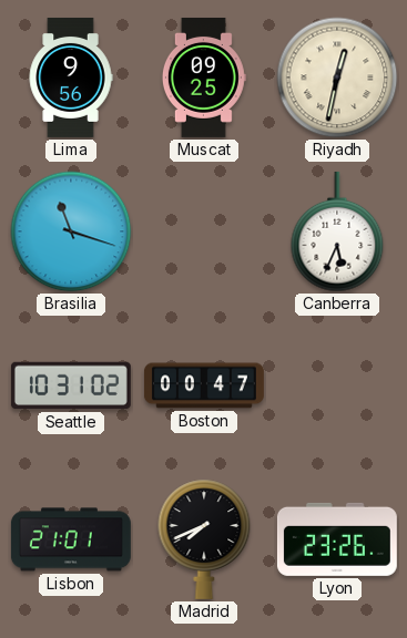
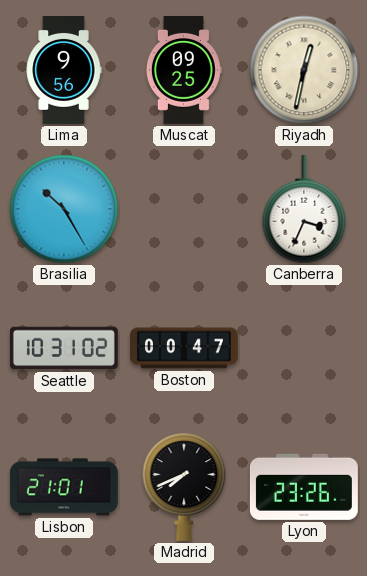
Brasilia: 11:18 -> 10:25
Canberra: 5:34 -> 3:34
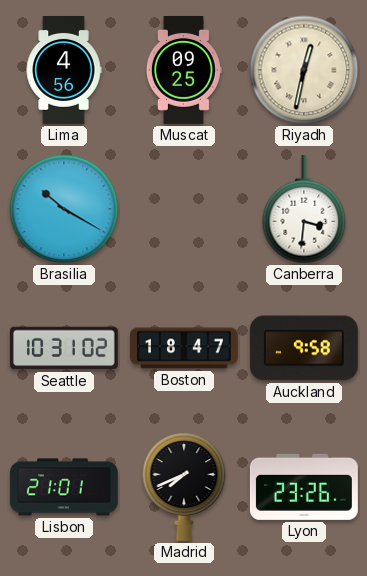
Lima: 9:56 -> 4:56
Brasilia: 10:25 -> 10:20
Canberra: 3:34 -> 3:31
Boston: 00:47 -> 18:47
Auckland: none -> 9:58
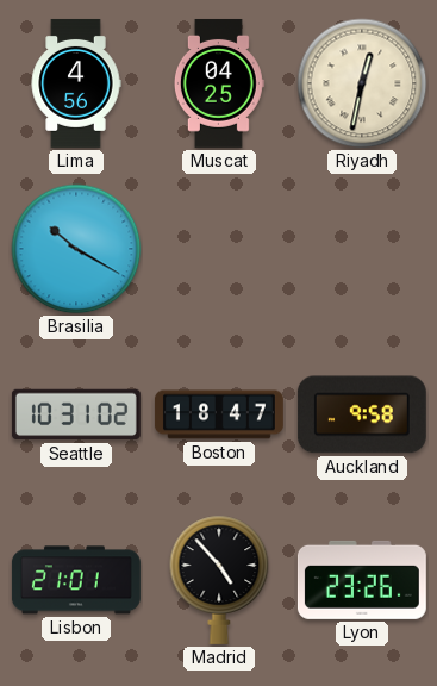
Muscat: 09:25 -> 04:25
Canberra: 3:31 -> none
Madrid: 7:41 -> 4:53
